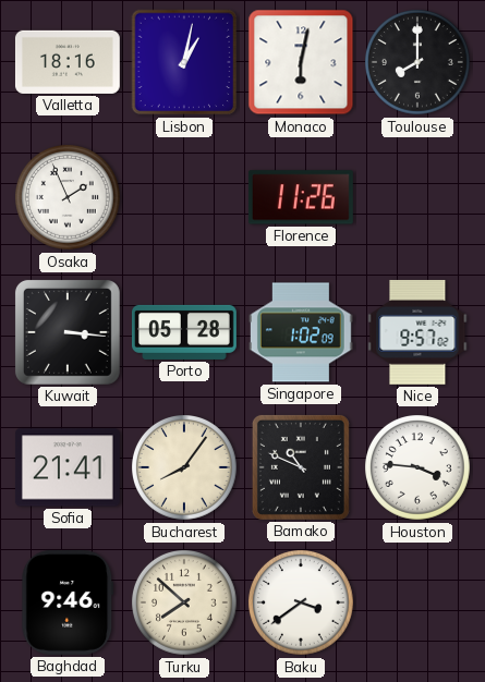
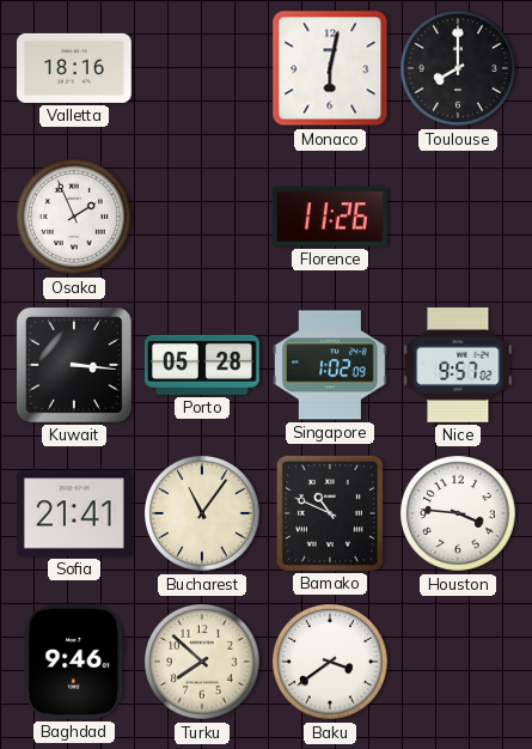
Lisbon: 1:02 -> none
Bucharest: 8:06 -> 11:06
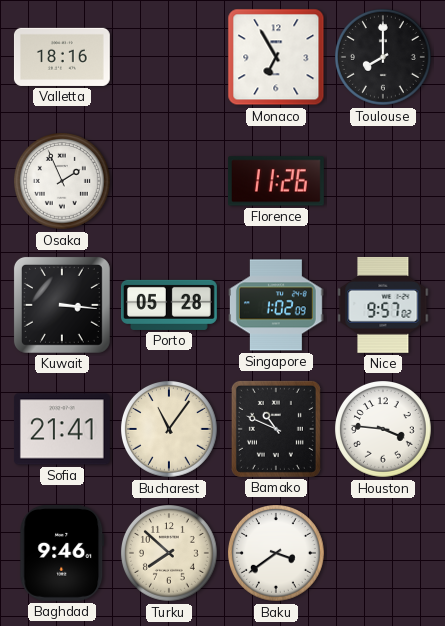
Monaco: 6:02 -> 6:55
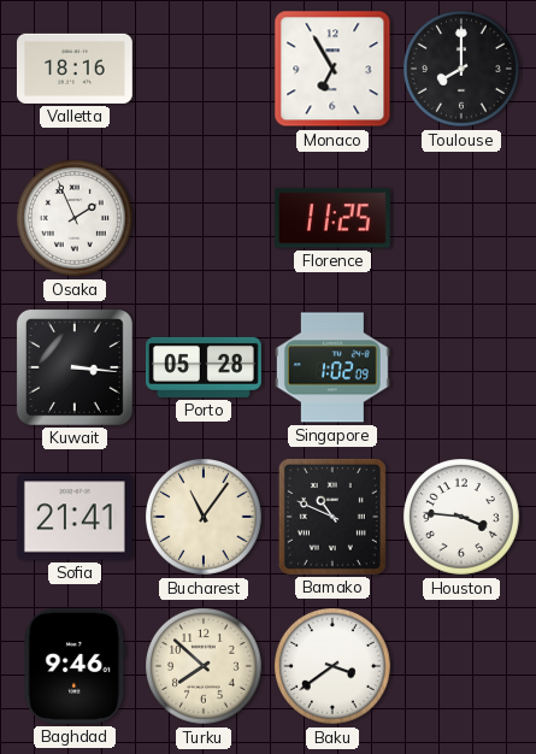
Florence: 11:26 -> 11:25
Nice: 9:57 -> none
